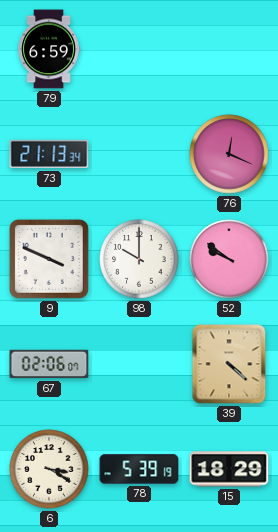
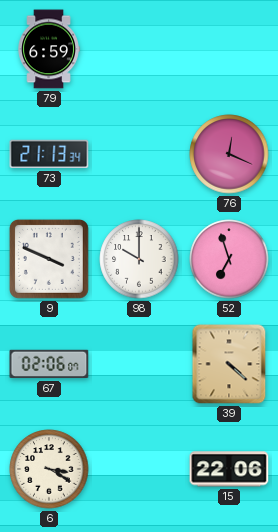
52: 9:51 -> 6:57
78: 5:39 -> none
15: 18:29 -> 22:06
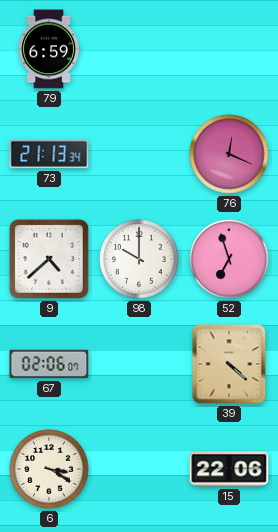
9: 3:49 -> 4:38
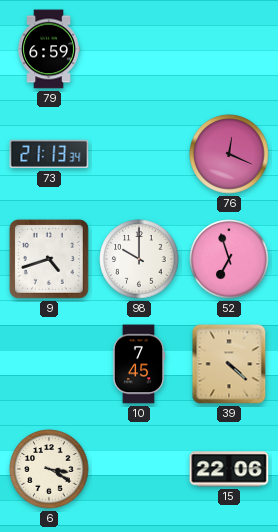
9: 4:38 -> 4:42
67: 02:06 -> none
10: none -> 7:45
